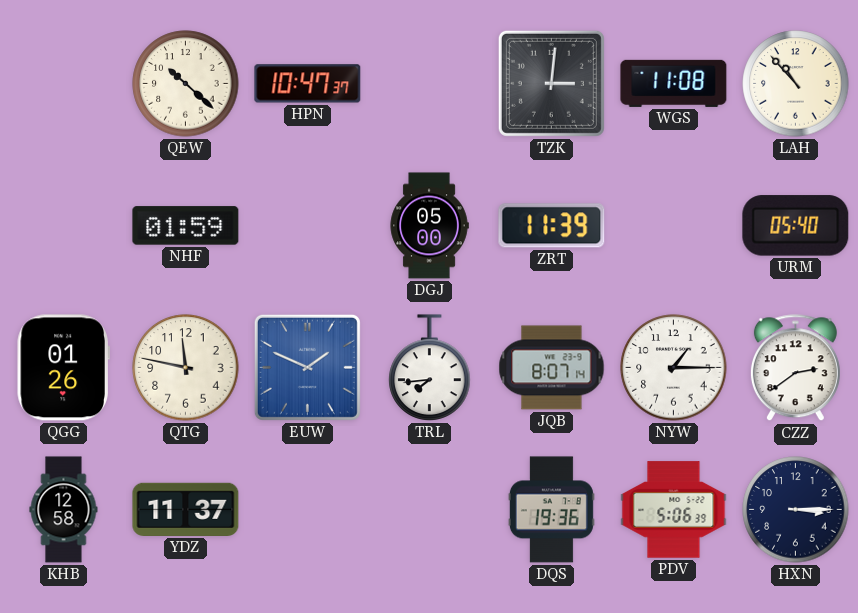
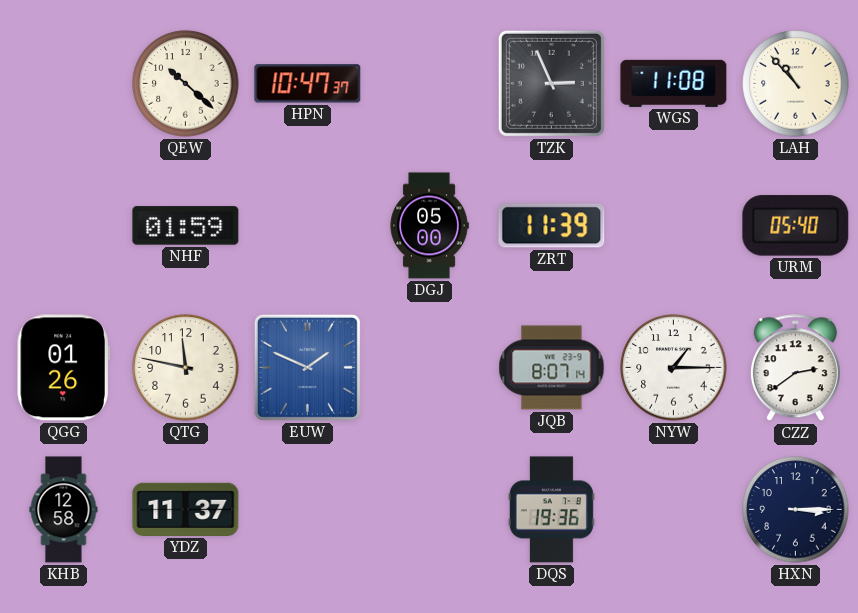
TZK: 3:01 -> 2:56
TRL: 7:44 -> none
PDV: 5:06 -> none
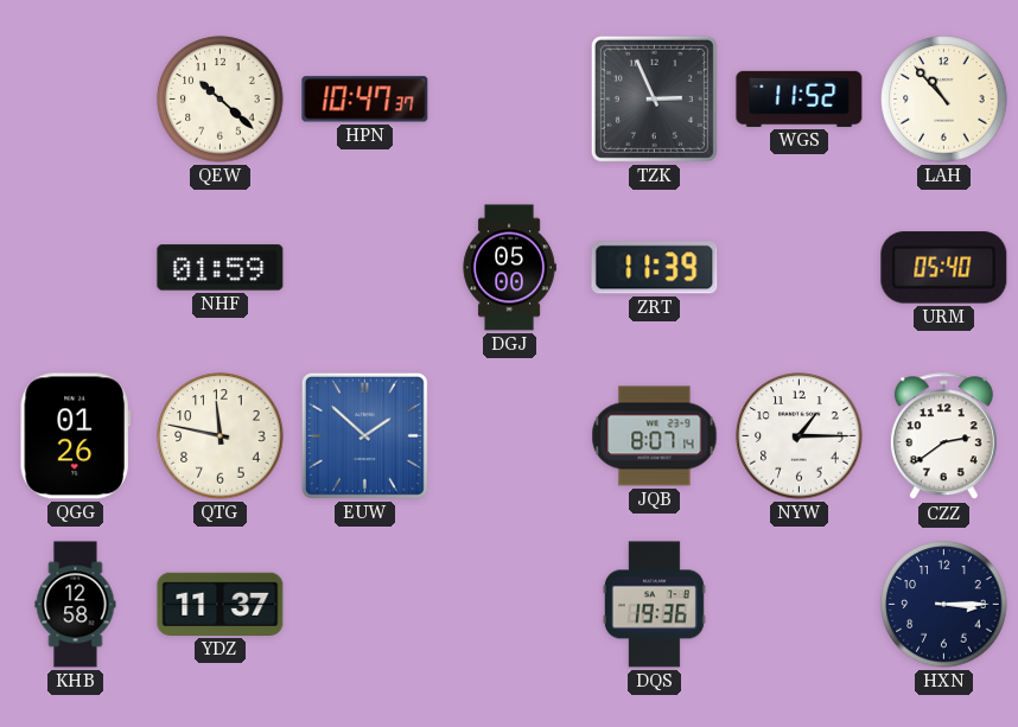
WGS: 11:08 -> 11:52
EUW: 1:49 -> 1:52
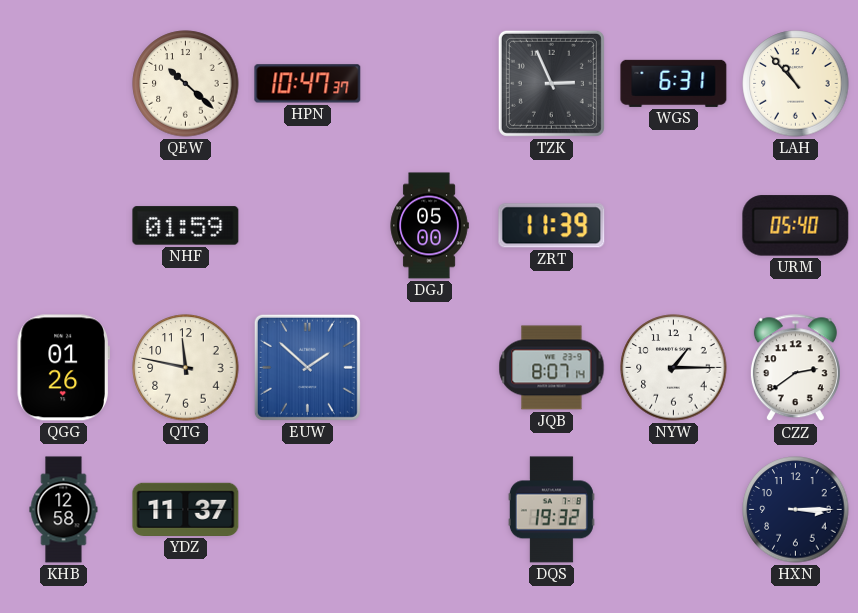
WGS: 11:52 -> 6:31
DQS: 19:36 -> 19:32
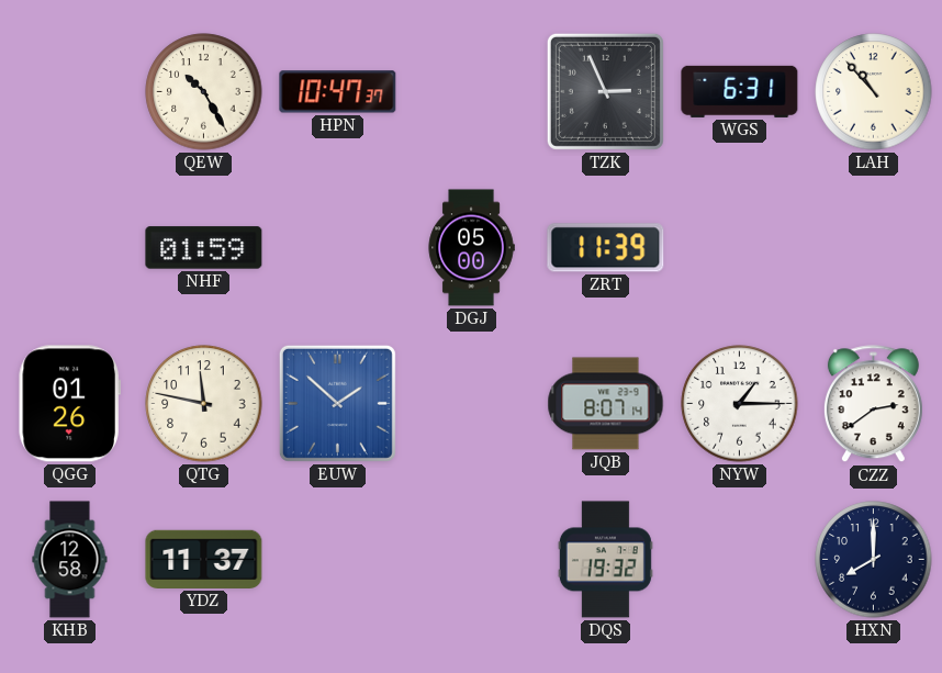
QEW: 10:22 -> 10:25
URM: 05:40 -> none
HXN: 3:15 -> 8:00
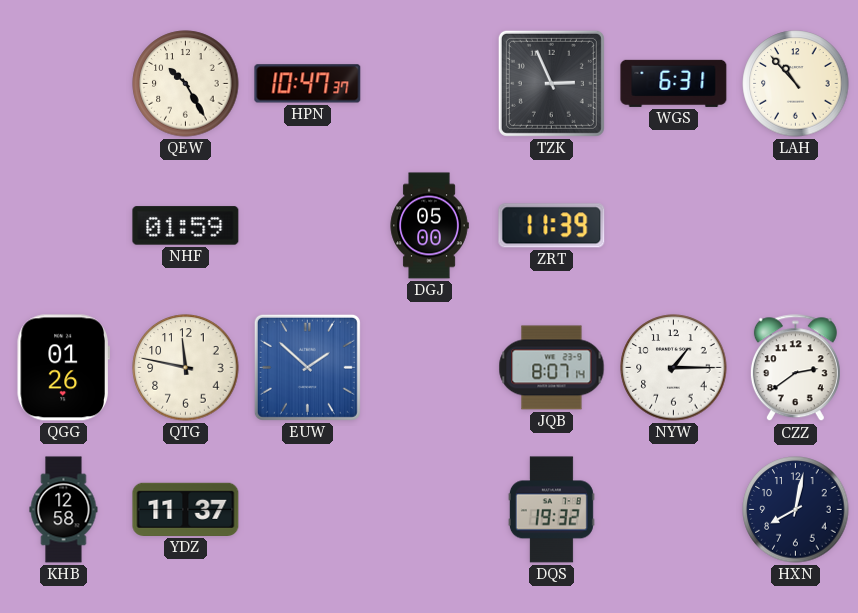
HXN: 8:00 -> 8:02
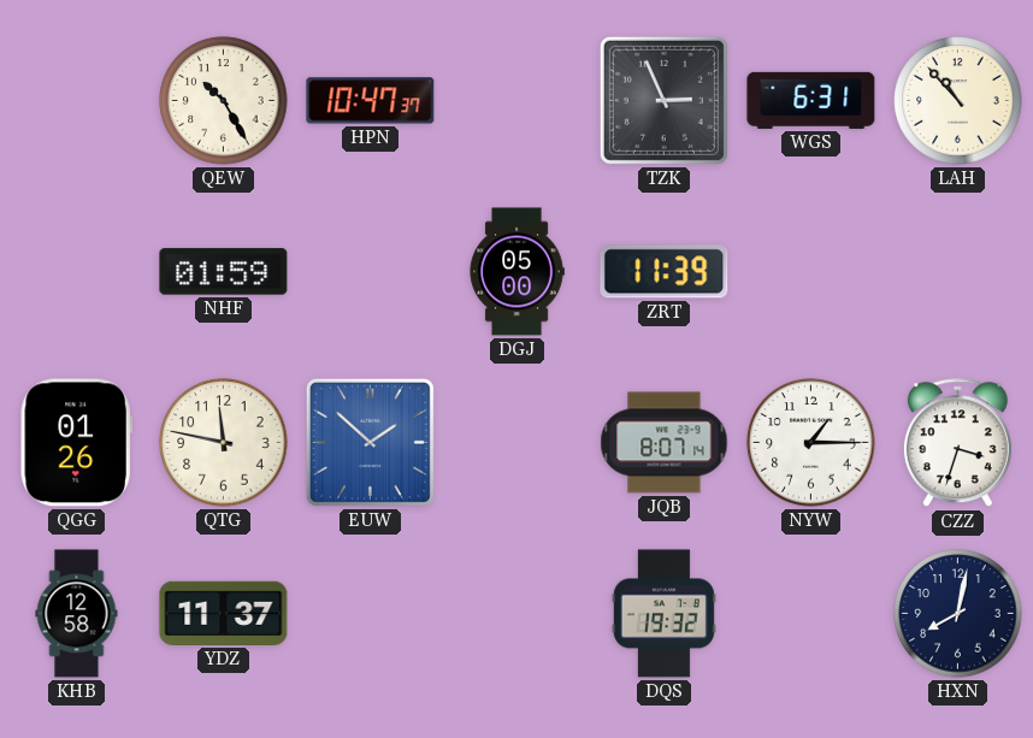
CZZ: 2:39 -> 3:33
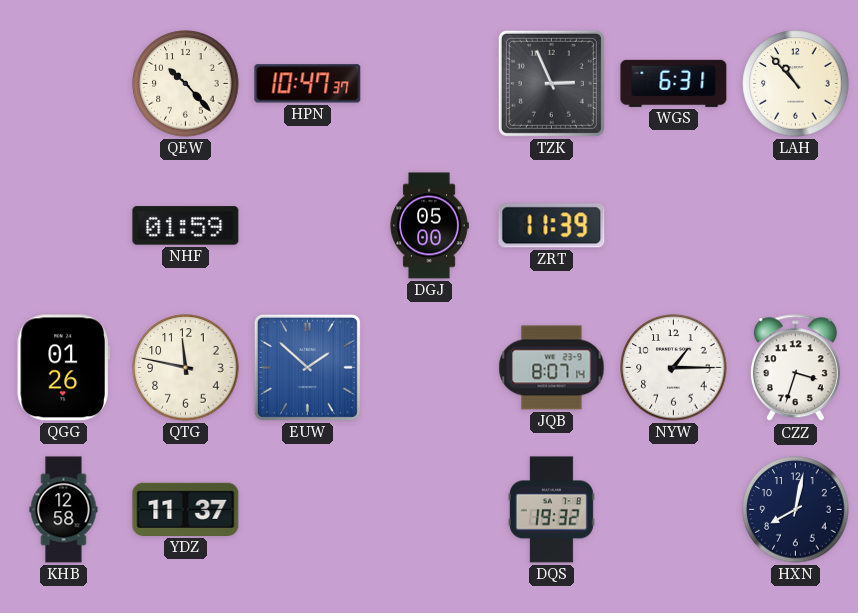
QEW: 10:25 -> 10:23
